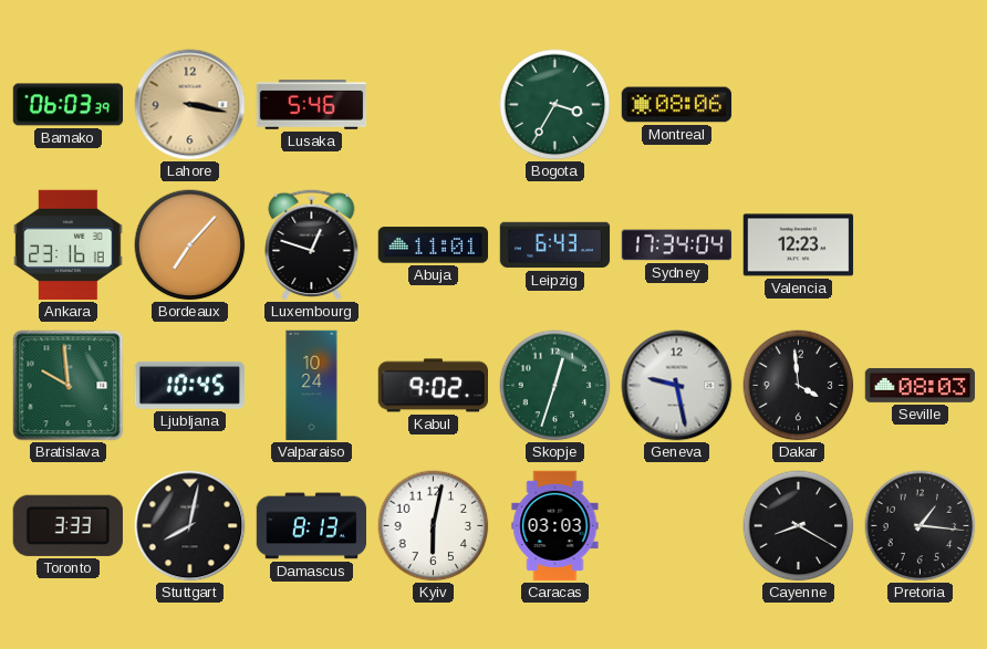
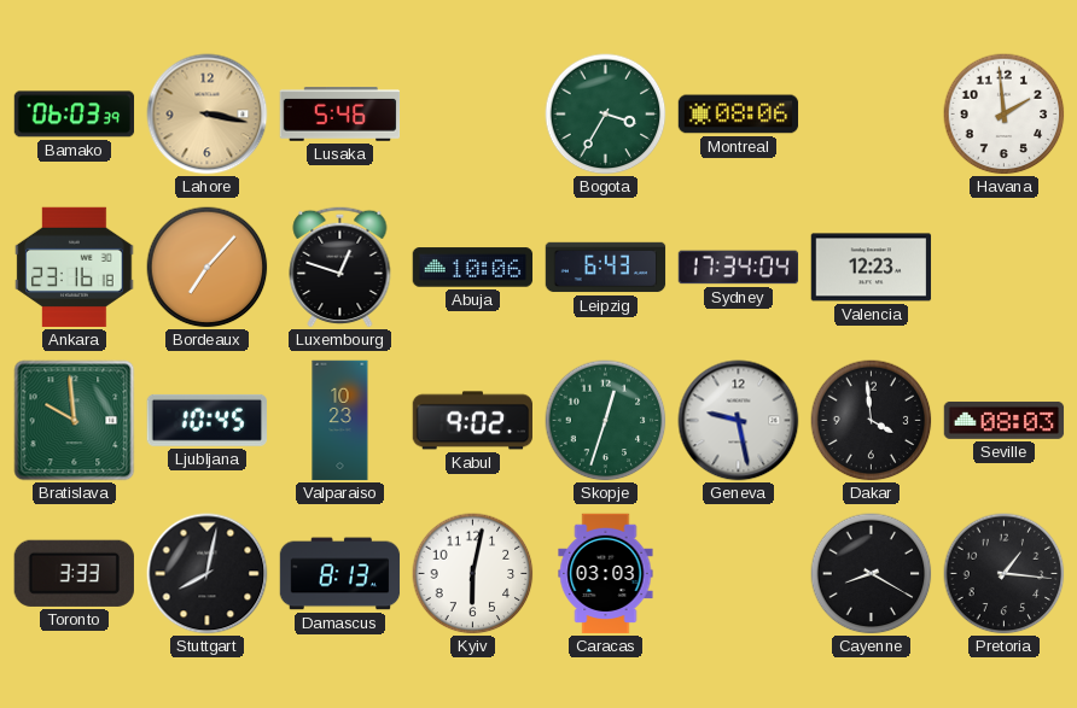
Havana: none -> 1:59
Abuja: 11:01 -> 10:06
Valparaiso: 10:24 -> 10:23
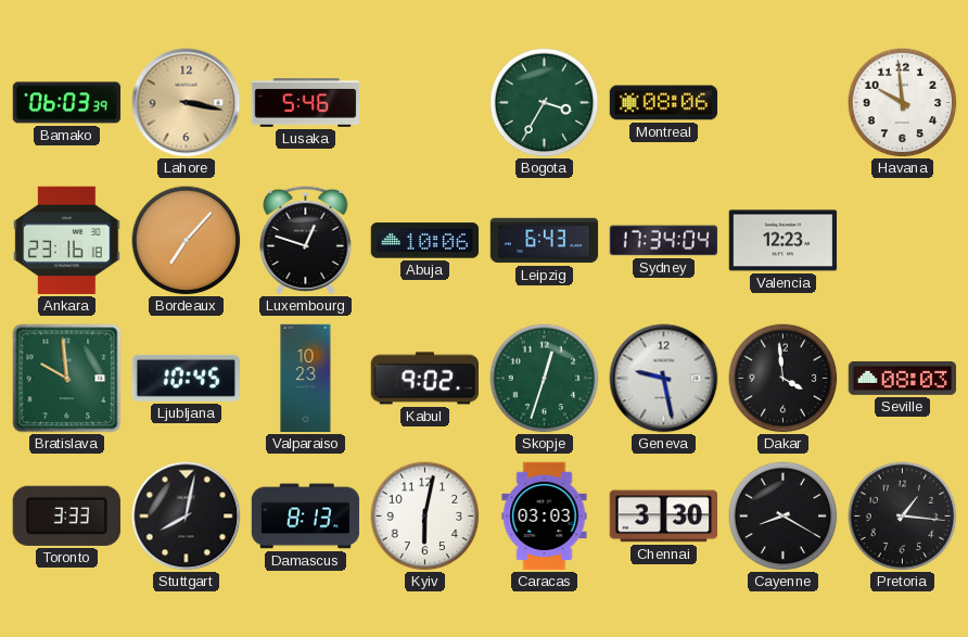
Havana: 1:59 -> 9:59
Chennai: none -> 3:30
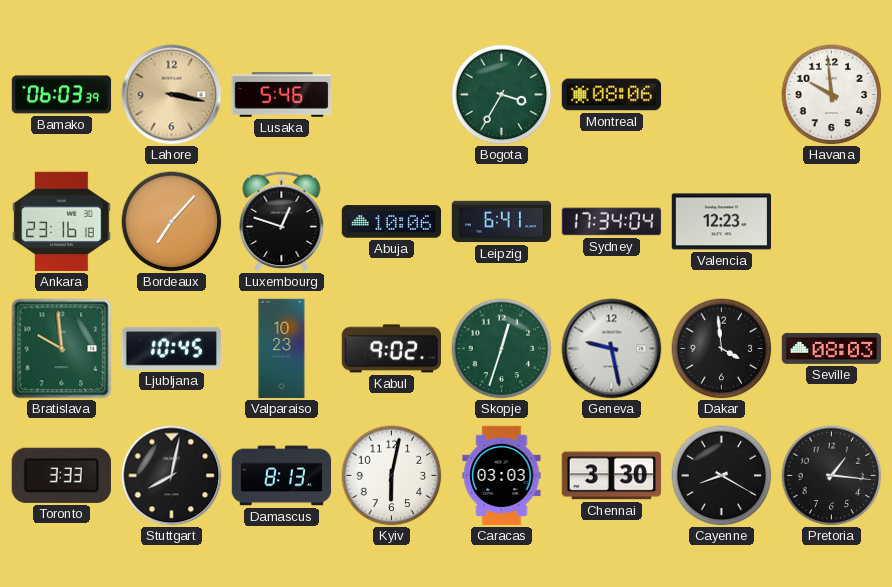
Leipzig: 6:43 -> 6:41
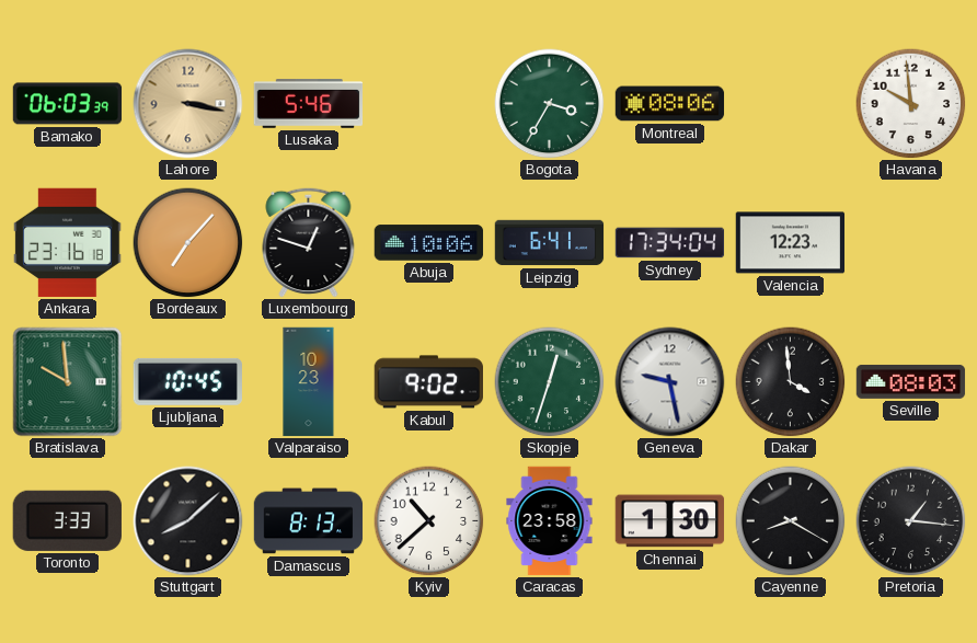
Stuttgart: 8:02 -> 8:08
Kyiv: 6:02 -> 10:38
Caracas: 03:03 -> 23:58
Chennai: 3:30 -> 1:30
